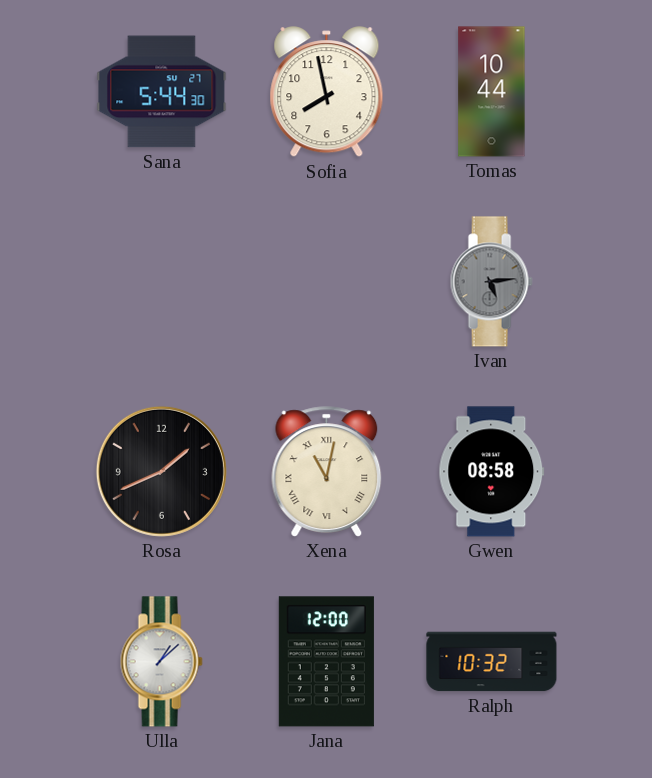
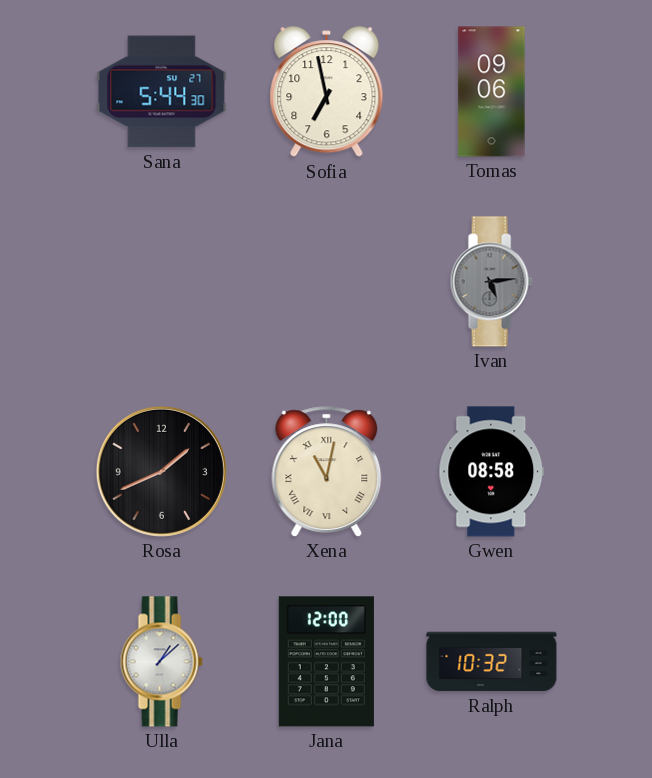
Sofia: 7:58 -> 6:58
Tomas: 10:44 -> 09:06
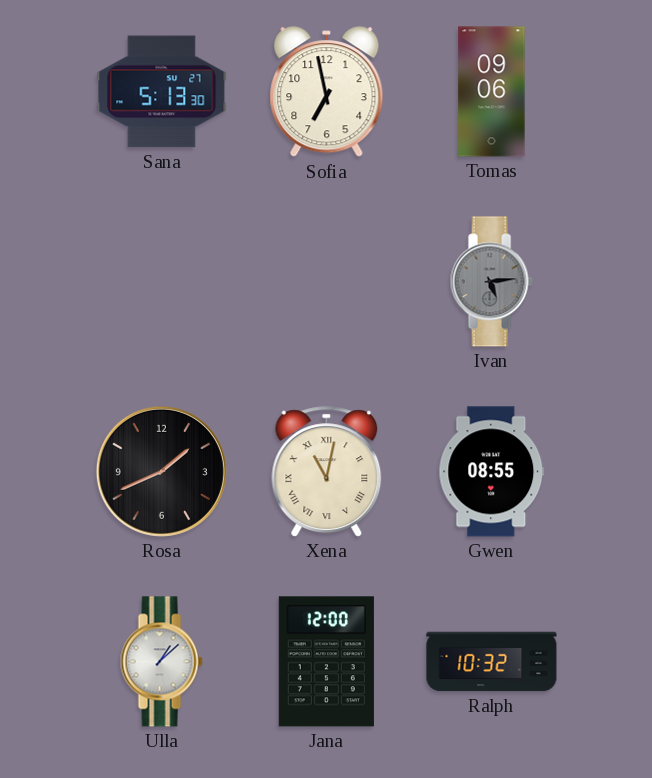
Sana: 5:44 -> 5:13
Gwen: 08:58 -> 08:55
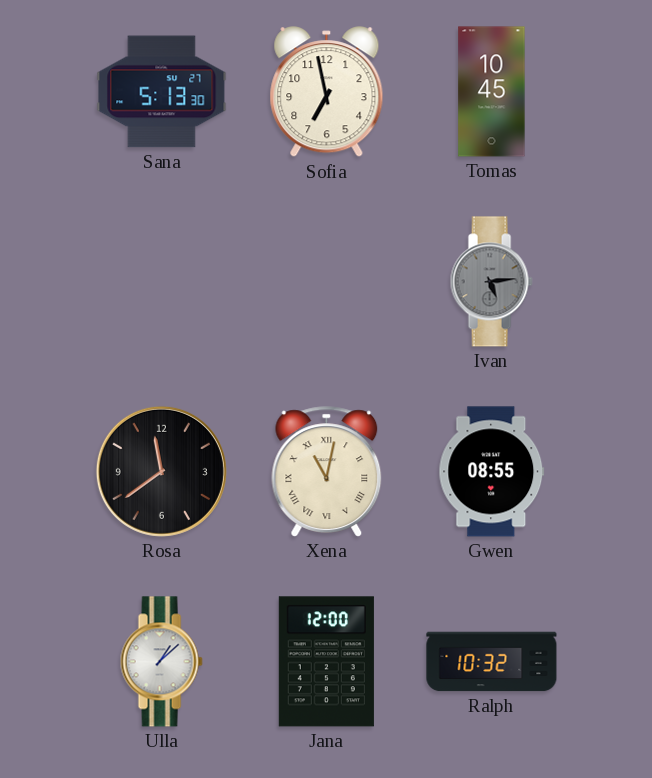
Tomas: 09:06 -> 10:45
Rosa: 1:41 -> 11:39
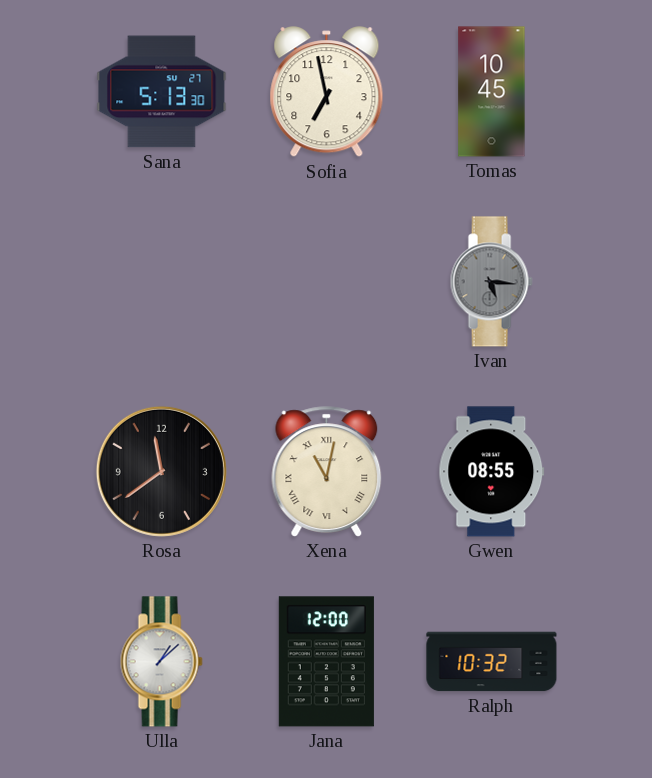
Ivan: 5:14 -> 5:16
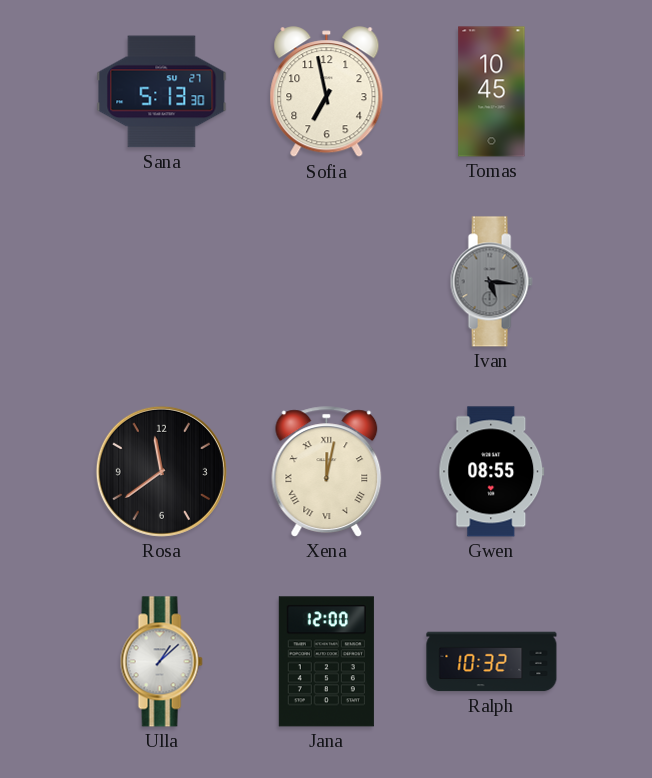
Xena: 11:02 -> 12:02
